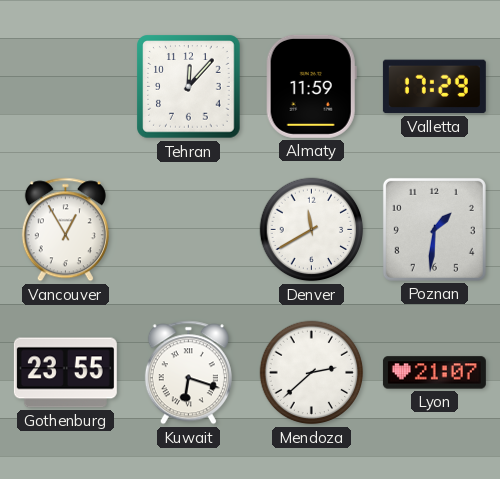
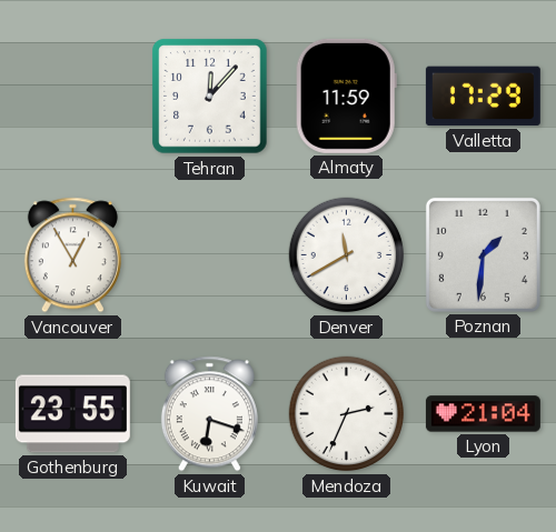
Mendoza: 2:38 -> 2:34
Lyon: 21:07 -> 21:04
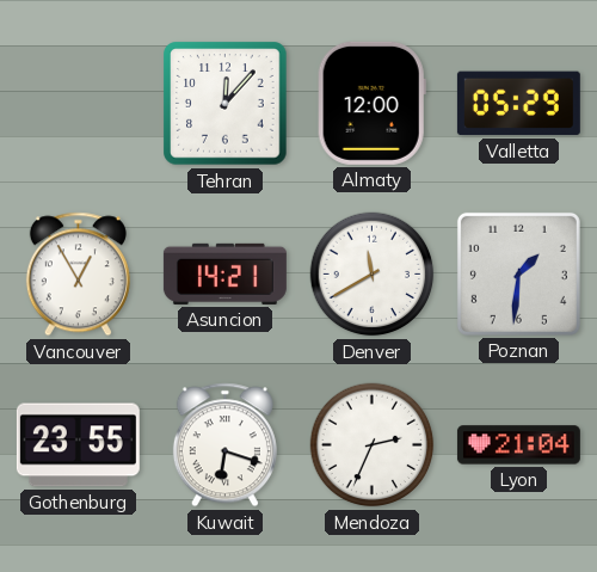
Almaty: 11:59 -> 12:00
Valletta: 17:29 -> 05:29
Asuncion: none -> 14:21
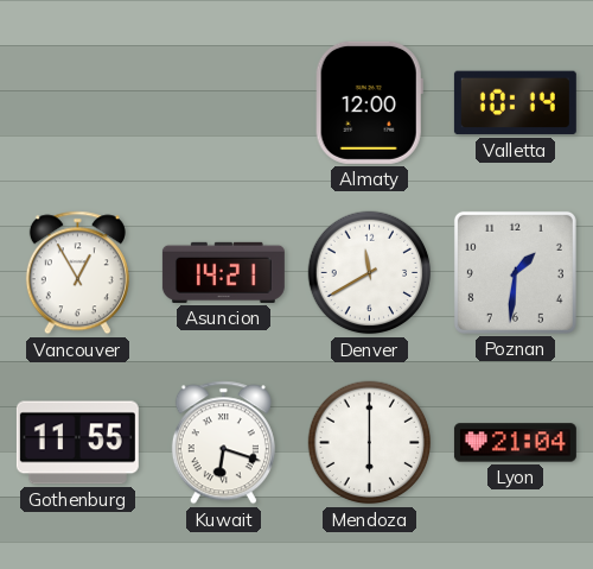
Tehran: 12:07 -> none
Valletta: 05:29 -> 10:14
Gothenburg: 23:55 -> 11:55
Mendoza: 2:34 -> 6:00
